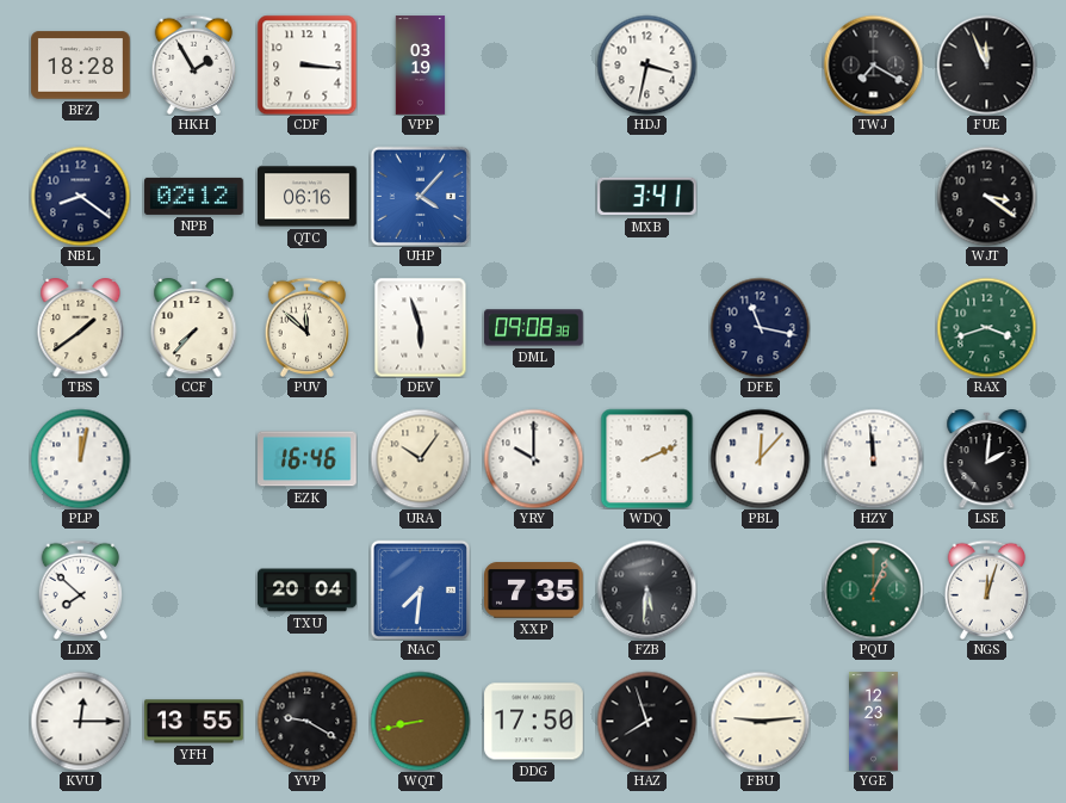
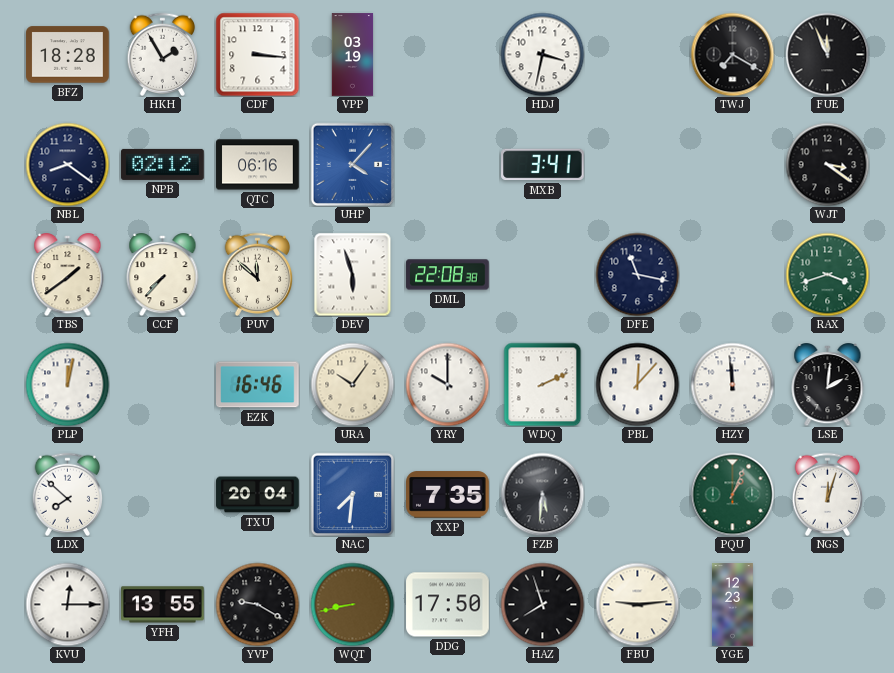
DML: 09:08 -> 22:08
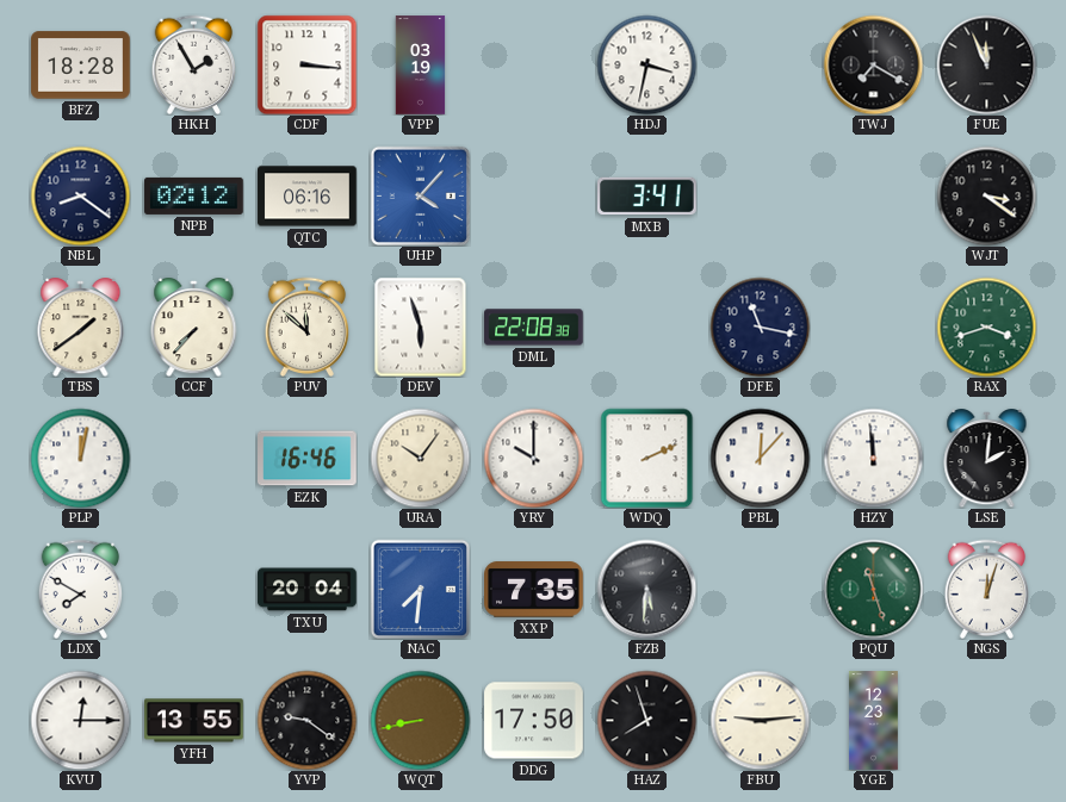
LDX: 7:52 -> 7:50
PQU: 1:04 -> 11:27
YVP: 9:20 -> 9:21
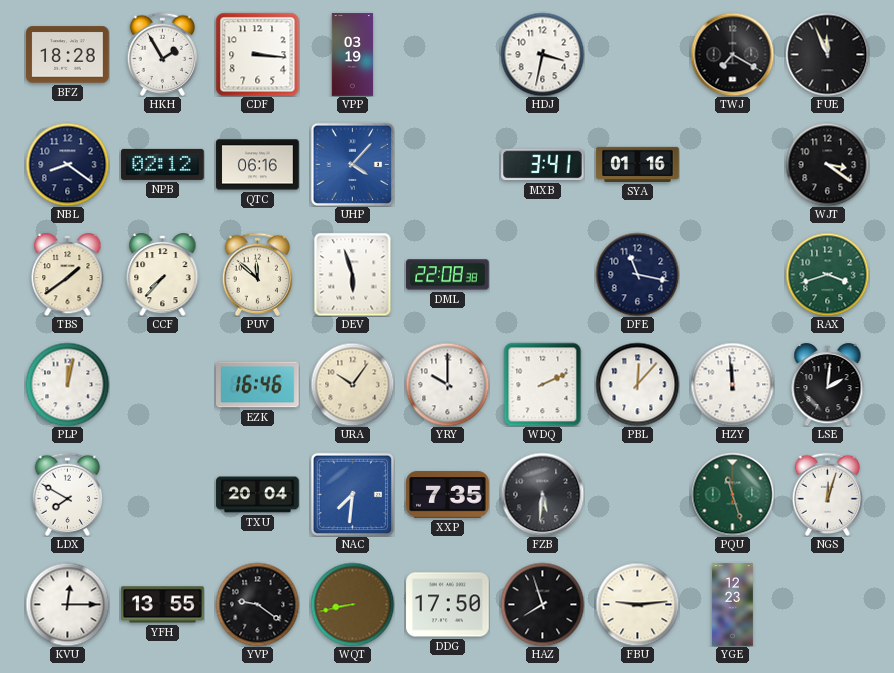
SYA: none -> 01:16
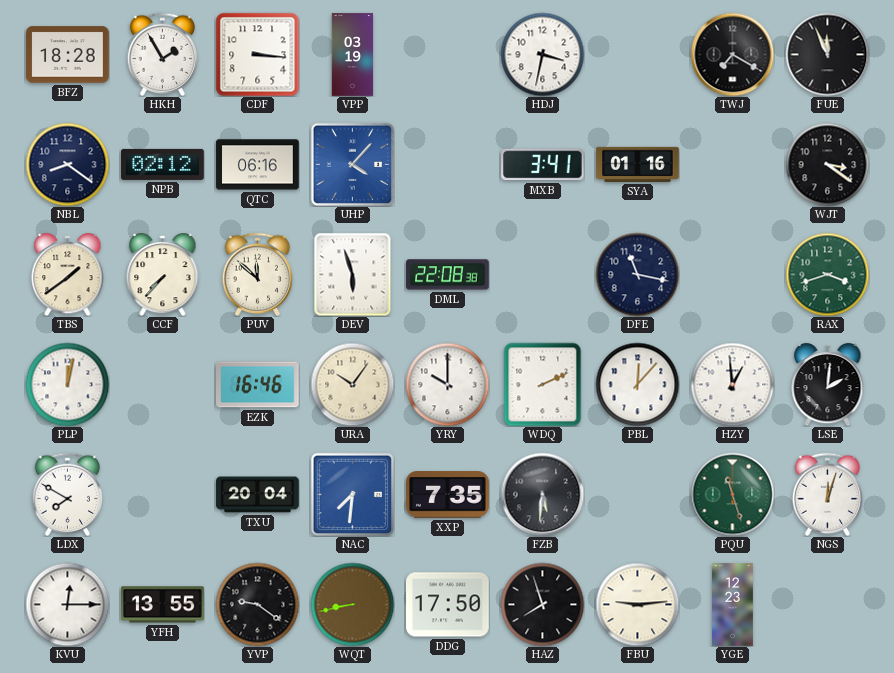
HZY: 11:59 -> 12:59
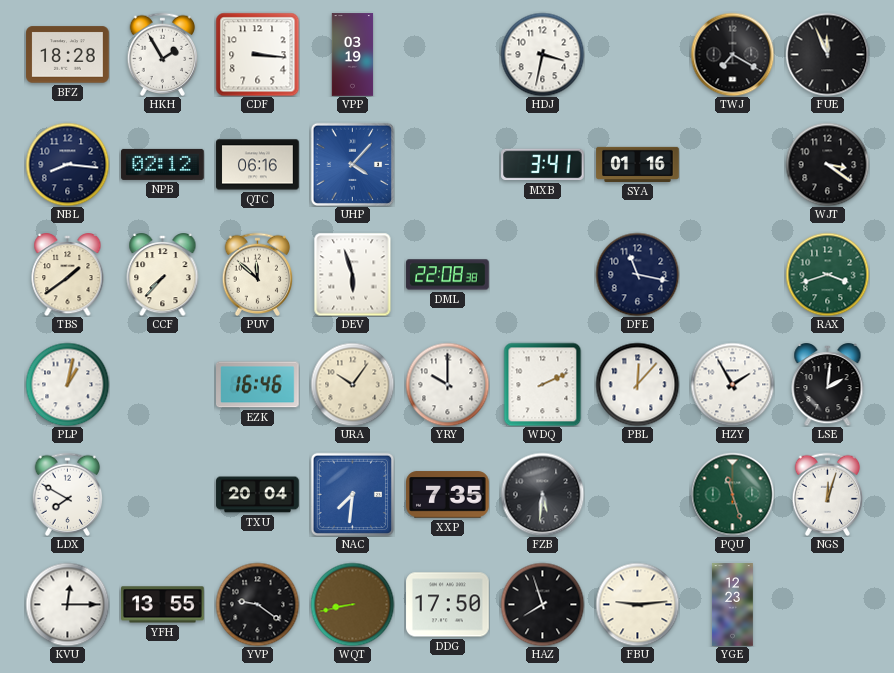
NBL: 8:21 -> 8:16
PLP: 12:02 -> 1:02
HZY: 12:59 -> 1:55
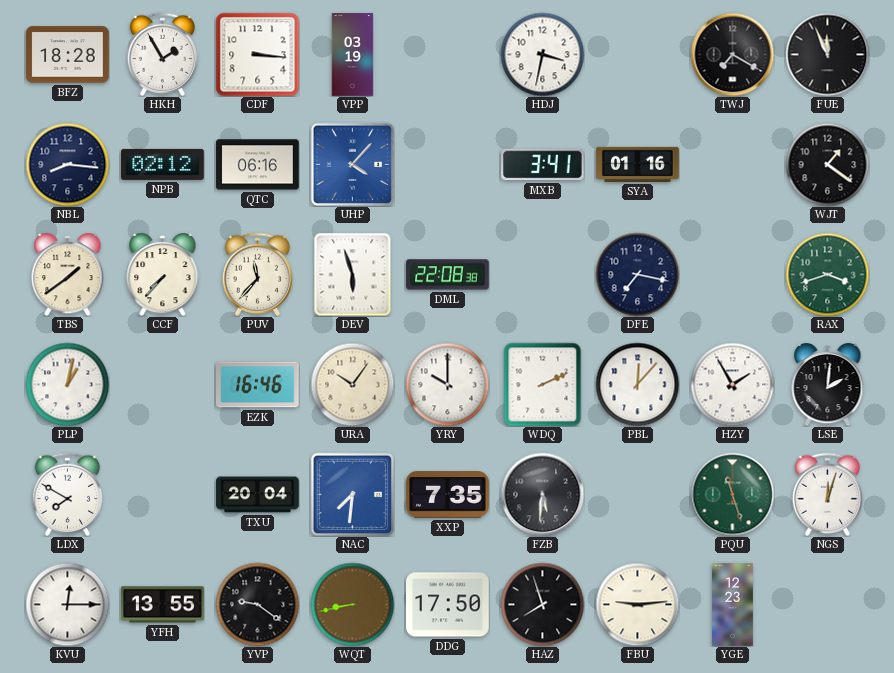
WJT: 3:21 -> 1:21
PUV: 11:52 -> 11:37
DFE: 11:17 -> 7:17
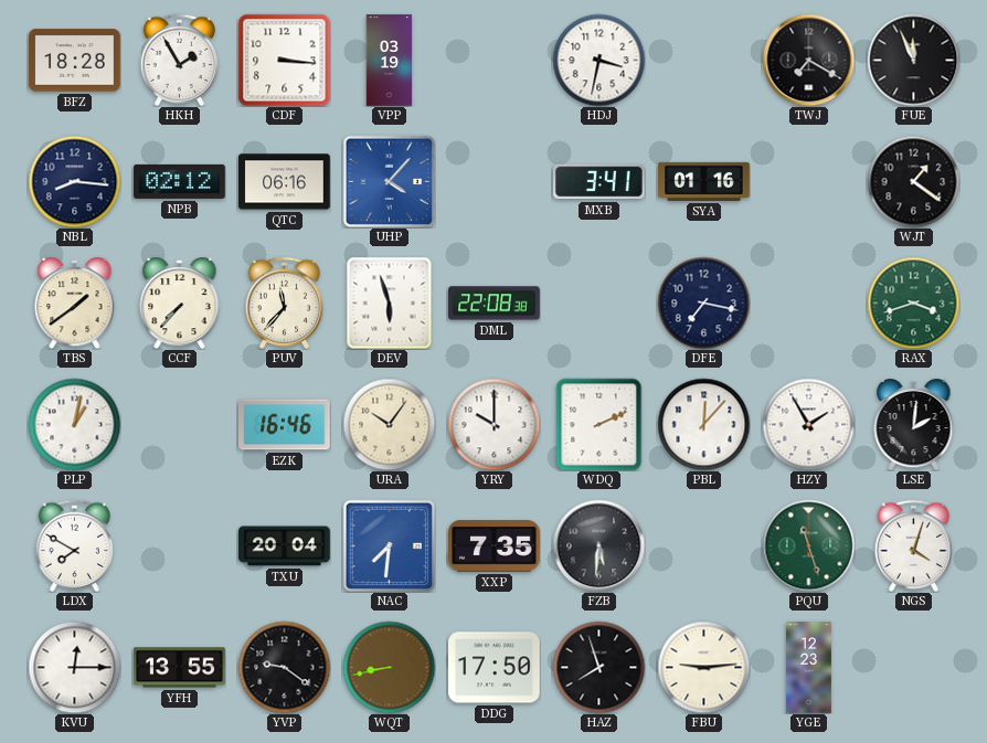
NGS: 12:03 -> 4:03
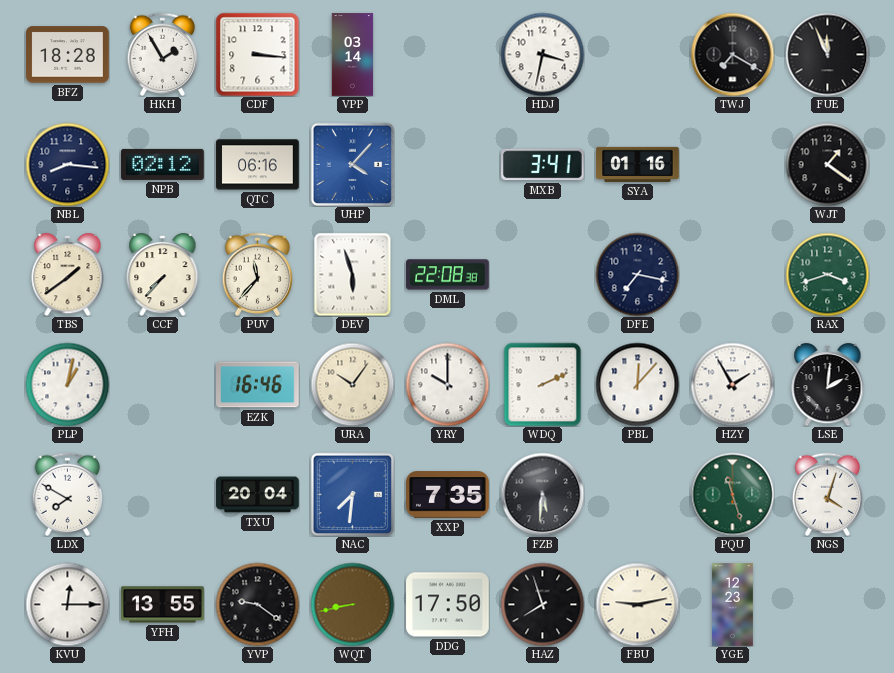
VPP: 03:19 -> 03:14
FBU: 9:14 -> 9:13
